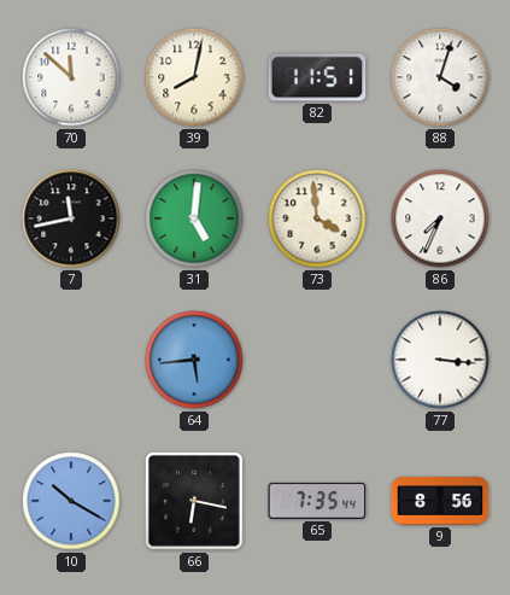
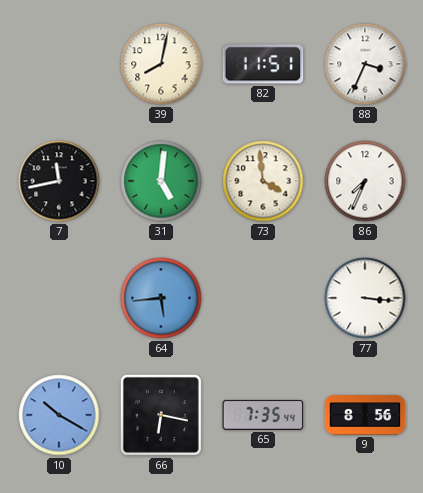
70: 11:52 -> none
88: 4:03 -> 3:34
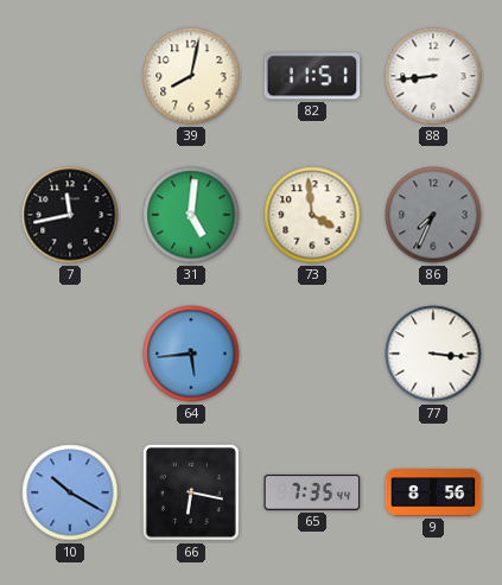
88: 3:34 -> 8:44
86 dial: white -> grey
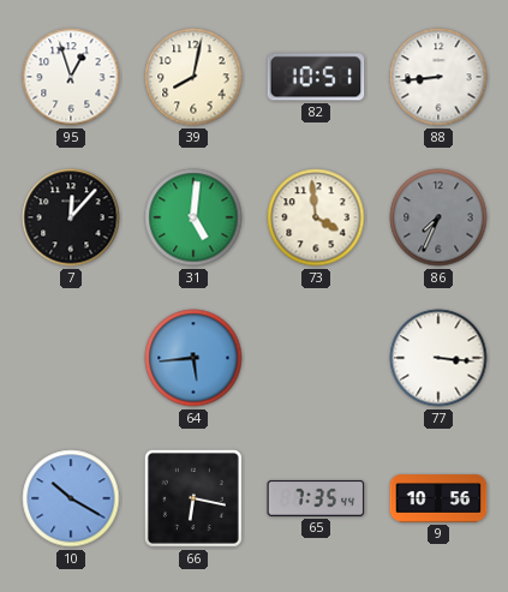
95: none -> 12:57
82: 11:51 -> 10:51
7: 11:43 -> 12:07
9: 8:56 -> 10:56
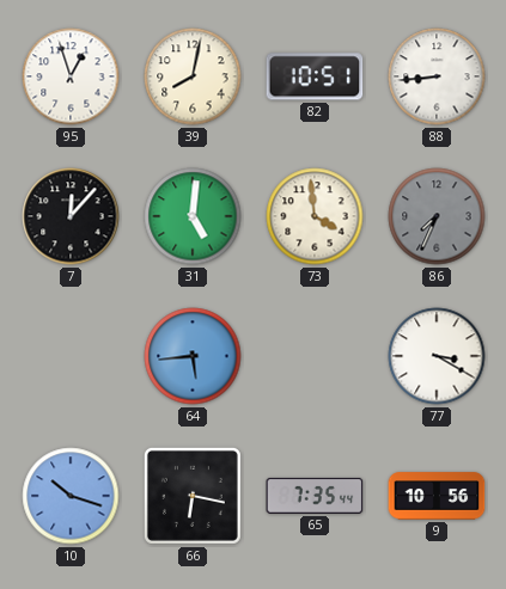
77: 3:16 -> 3:20
10: 10:20 -> 10:18
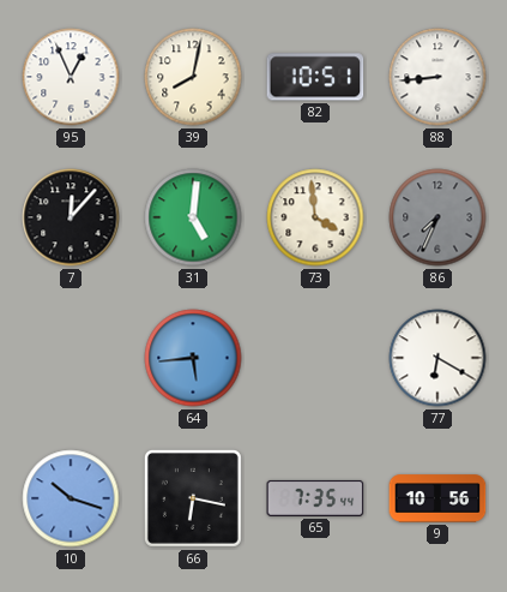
95: 12:57 -> 12:56
77: 3:20 -> 6:20
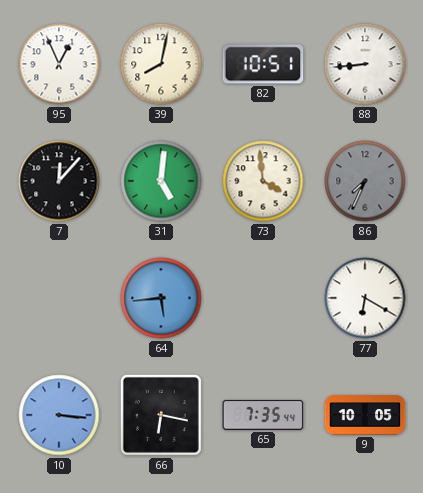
10: 10:18 -> 3:16
9: 10:56 -> 10:05
